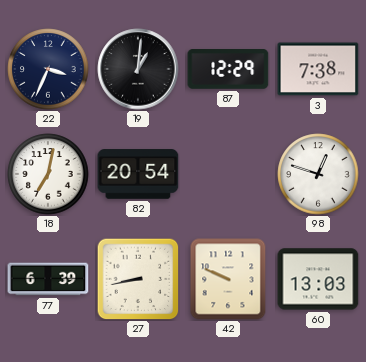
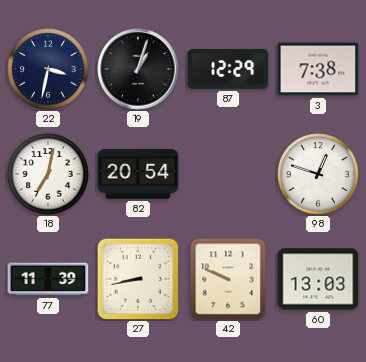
22: 3:34 -> 3:32
19: 1:01 -> 1:03
77: 6:39 -> 11:39
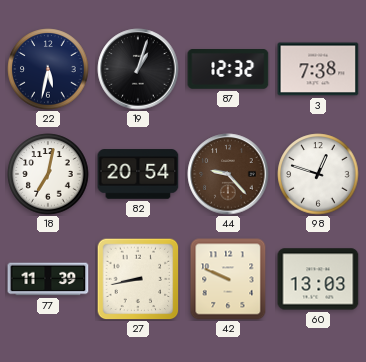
22: 3:32 -> 5:32
87: 12:29 -> 12:32
44: none -> 9:23
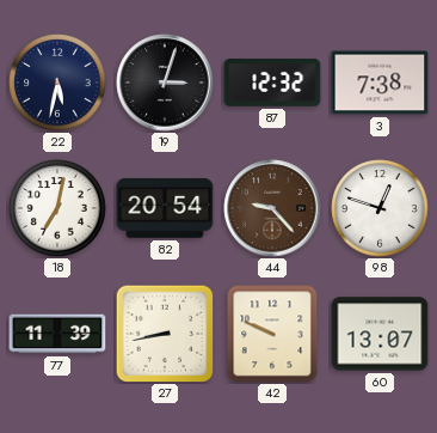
19: 1:03 -> 3:03
60: 13:03 -> 13:07
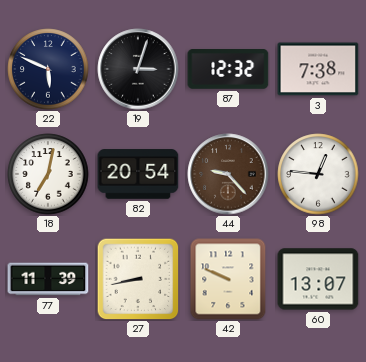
22: 5:32 -> 5:49
98: 12:48 -> 12:46
